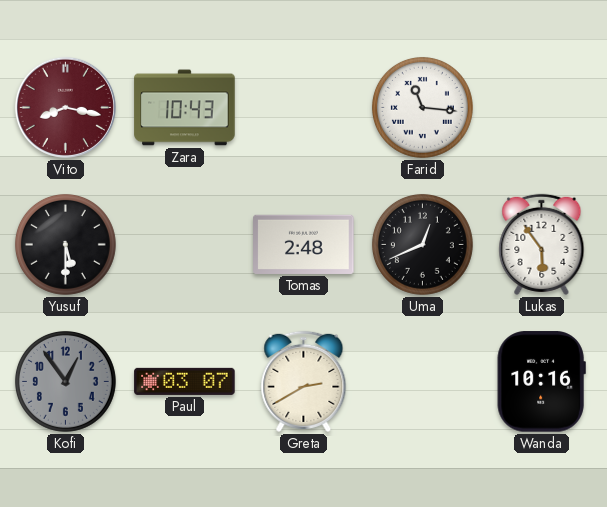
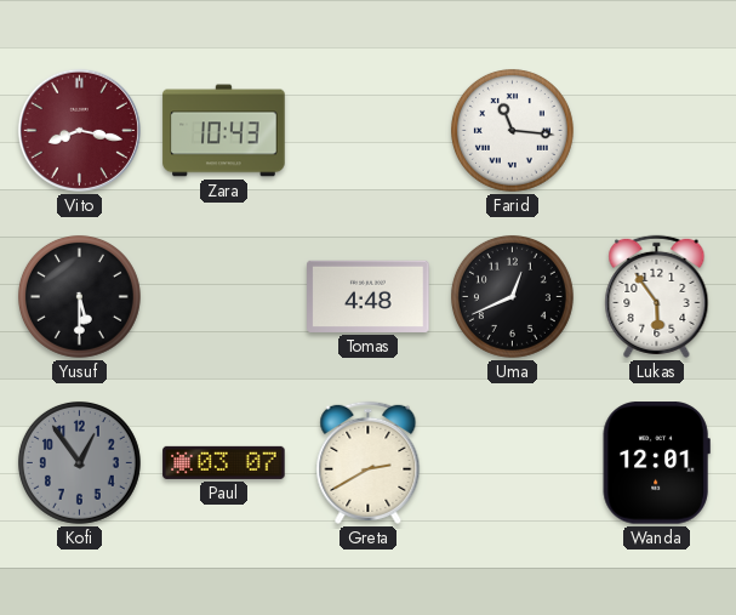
Tomas: 2:48 -> 4:48
Wanda: 10:16 -> 12:01
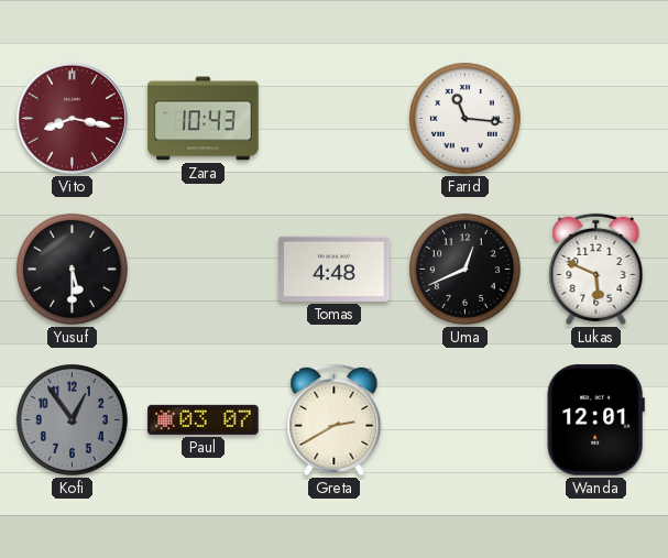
Lukas: 5:54 -> 5:49
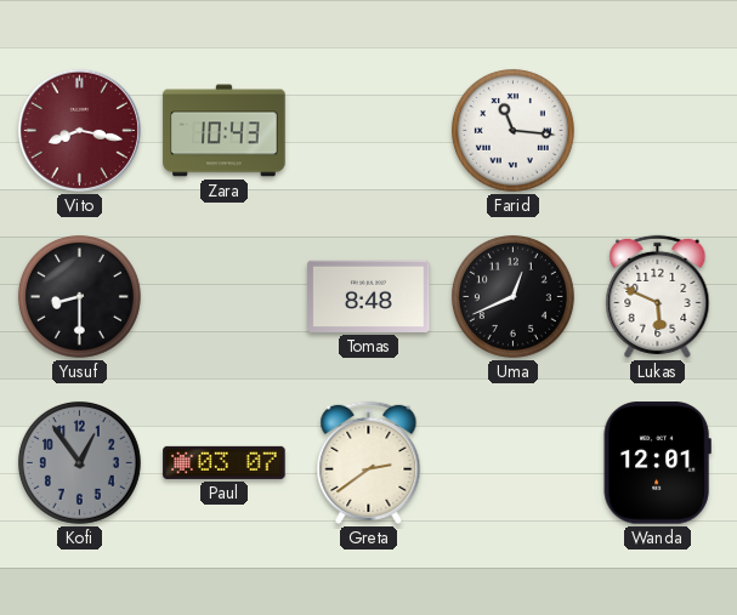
Yusuf: 5:30 -> 8:30
Tomas: 4:48 -> 8:48
Greta: 2:40 -> 2:39
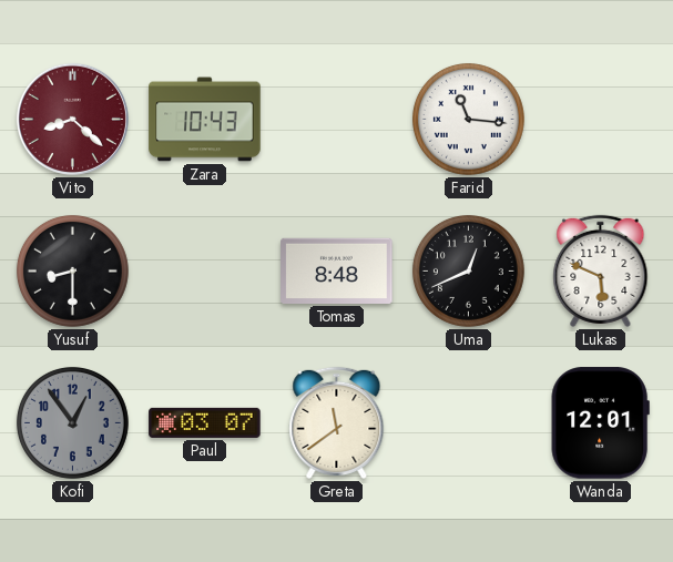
Vito: 8:17 -> 8:22
Greta: 2:39 -> 11:39
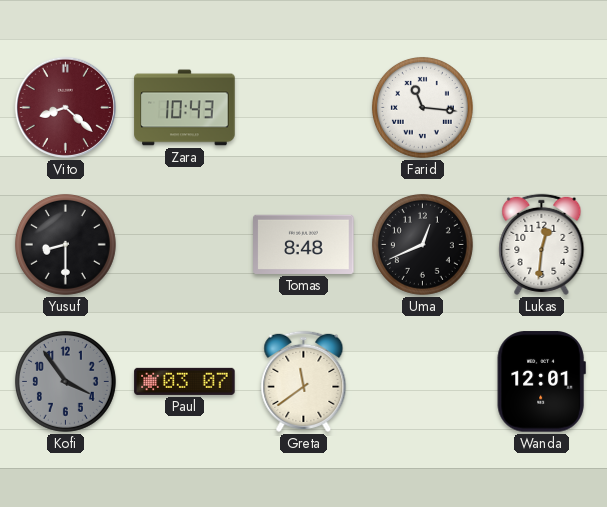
Lukas: 5:49 -> 12:31
Kofi: 12:54 -> 3:54
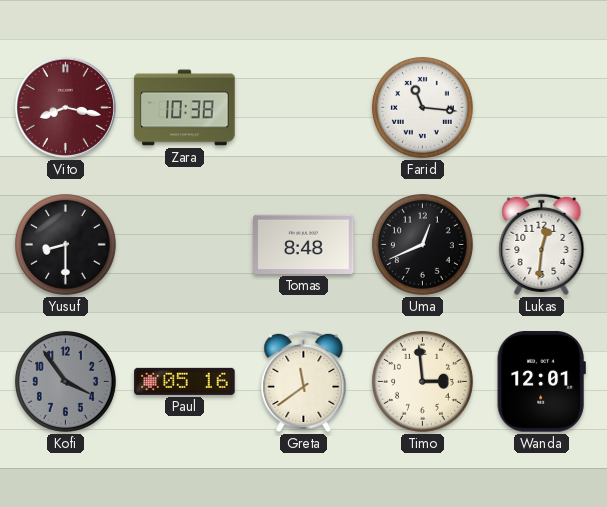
Vito: 8:22 -> 8:17
Zara: 10:43 -> 10:38
Paul: 03:07 -> 05:16
Timo: none -> 2:59
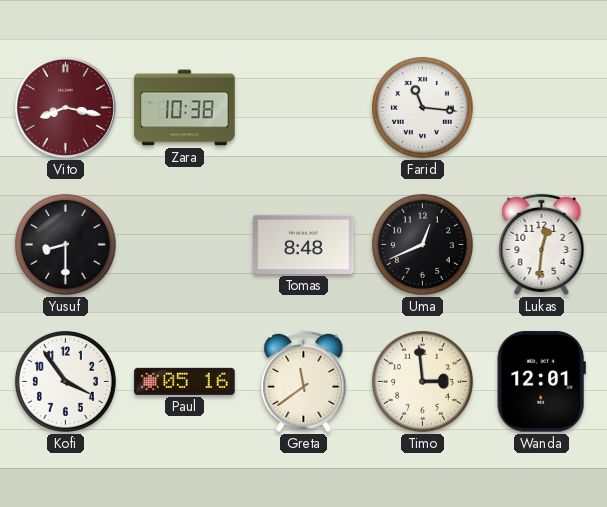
Kofi dial: grey -> white
